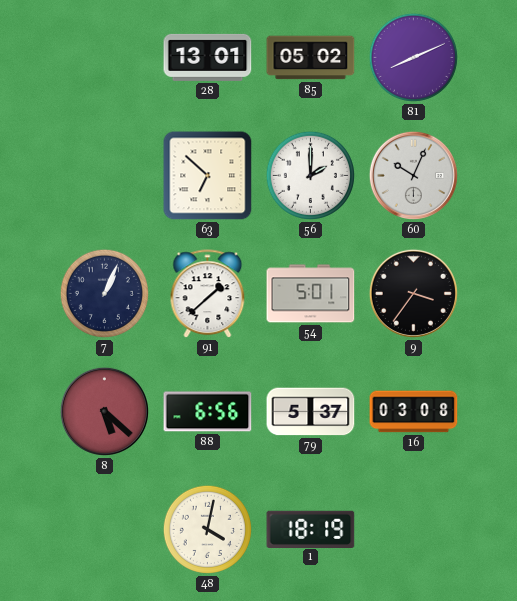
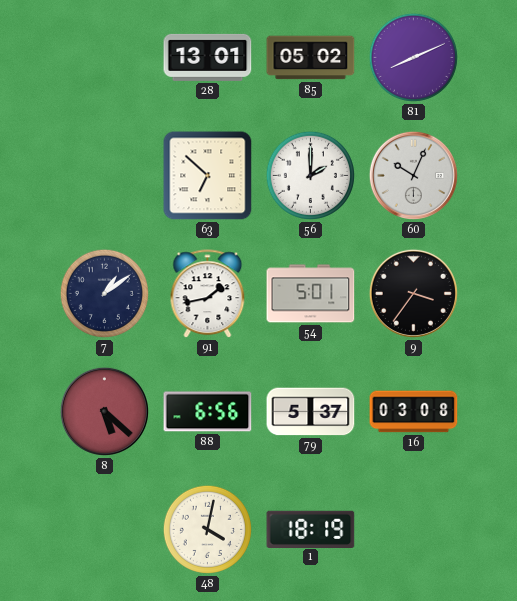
7: 1:04 -> 1:09
91: 1:38 -> 1:43
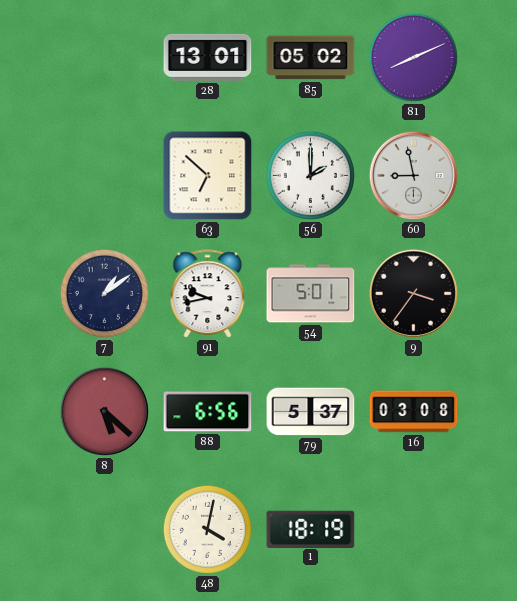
60: 10:04 -> 8:58
91: 1:43 -> 9:43
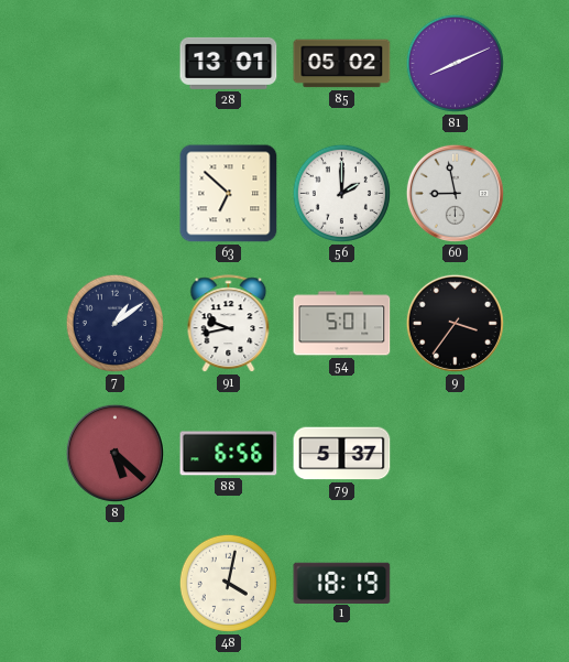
16: 03:08 -> none
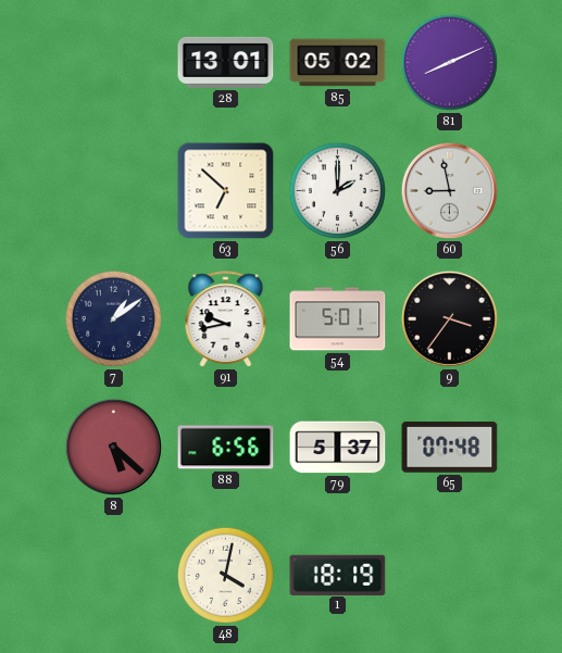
65: none -> 07:48
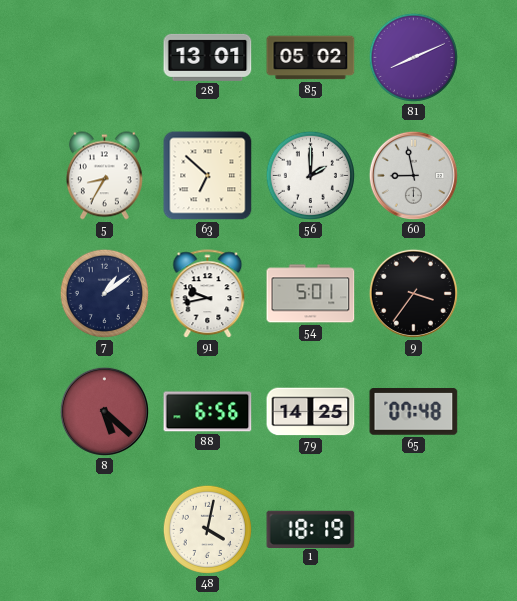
5: none -> 8:35
79: 5:37 -> 14:25
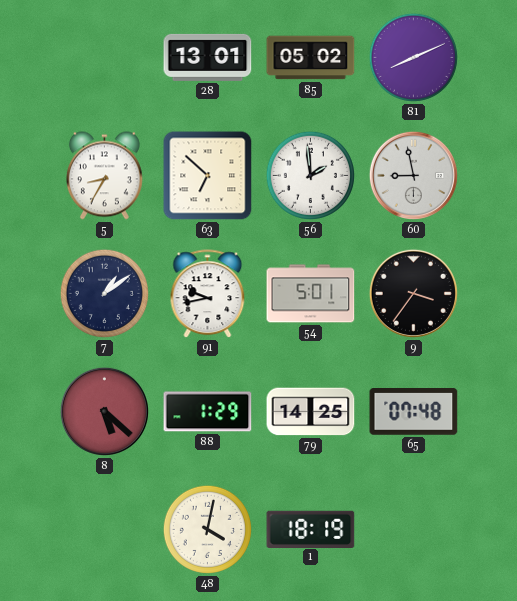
56: 2:00 -> 1:59
88: 6:56 -> 1:29
